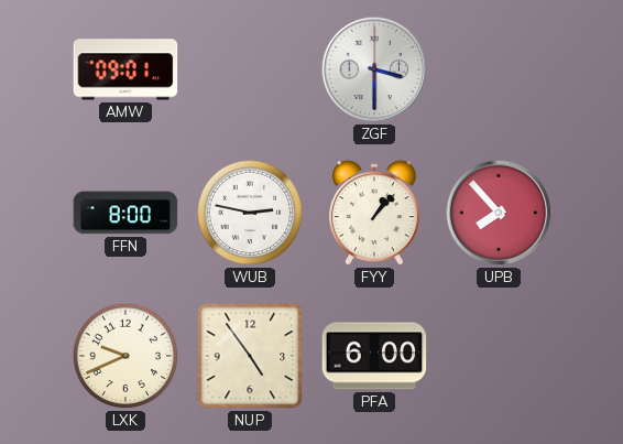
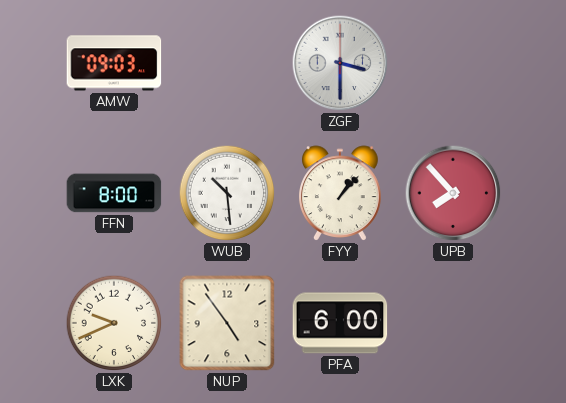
AMW: 09:01 -> 09:03
WUB: 2:47 -> 10:29
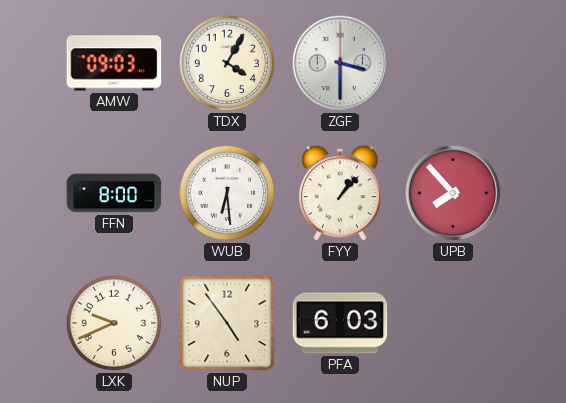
TDX: none -> 4:05
WUB: 10:29 -> 6:29
PFA: 6:00 -> 6:03
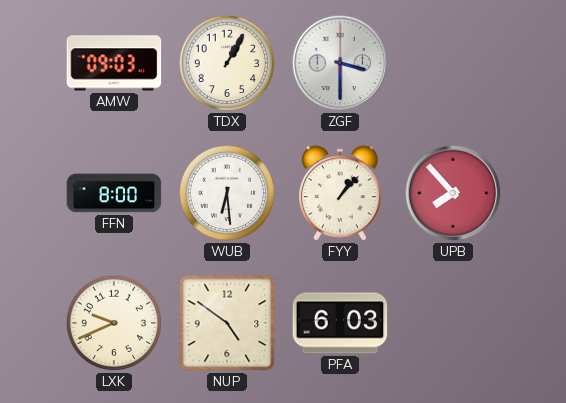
TDX: 4:05 -> 1:05
NUP: 4:54 -> 4:51
